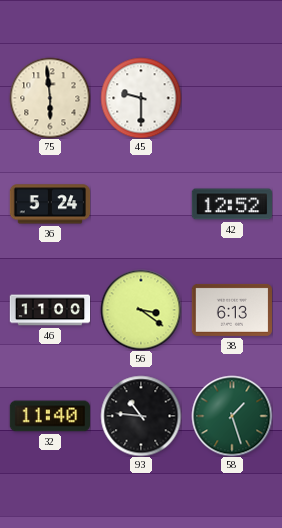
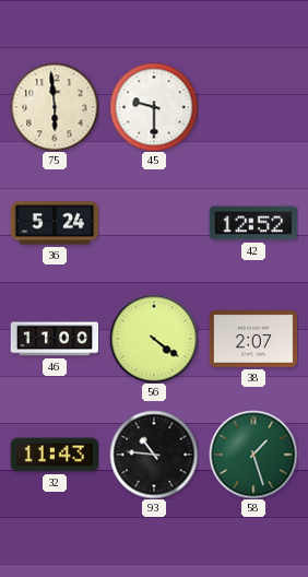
56: 3:21 -> 4:21
38: 6:13 -> 2:07
32: 11:40 -> 11:43
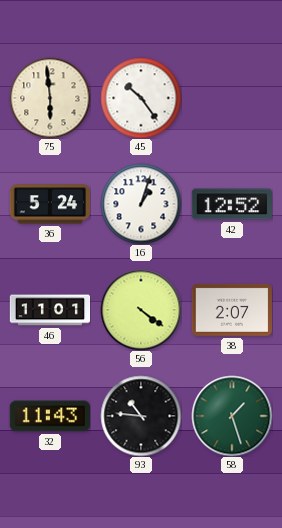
45: 9:30 -> 10:24
16: none -> 1:03
46: 11:00 -> 11:01
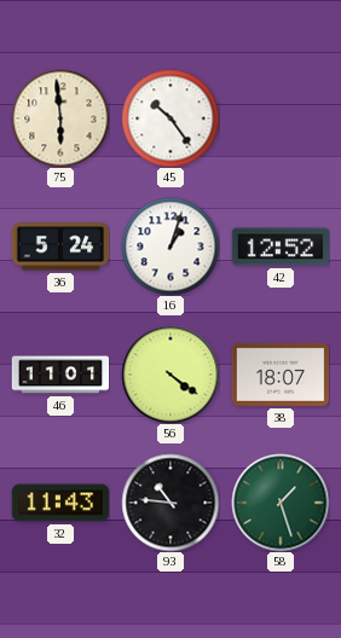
38: 2:07 -> 18:07
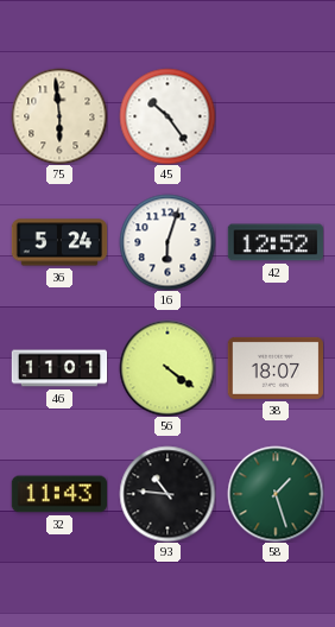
16: 1:03 -> 6:03
